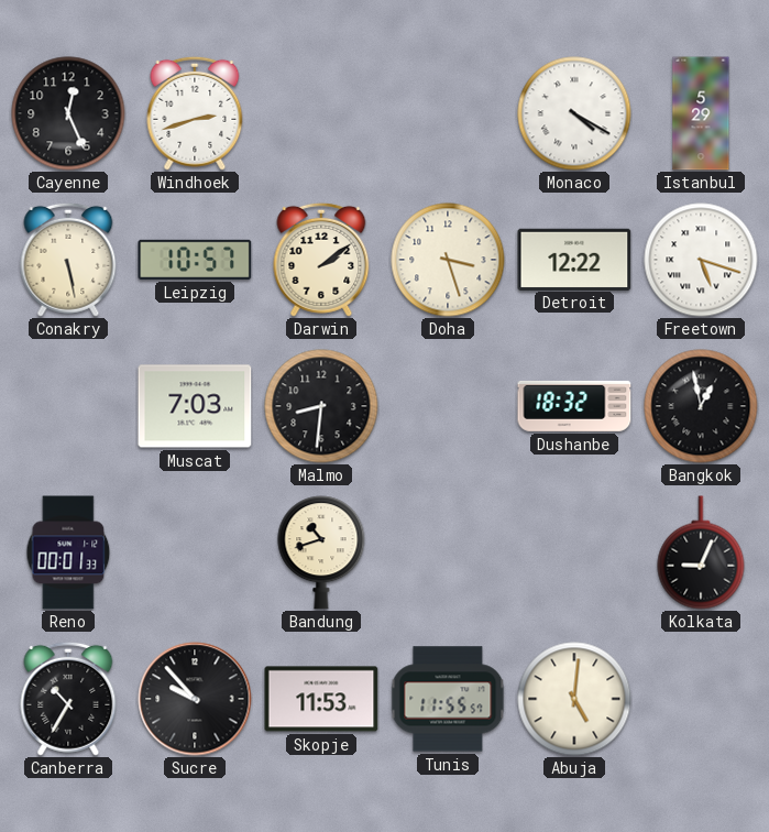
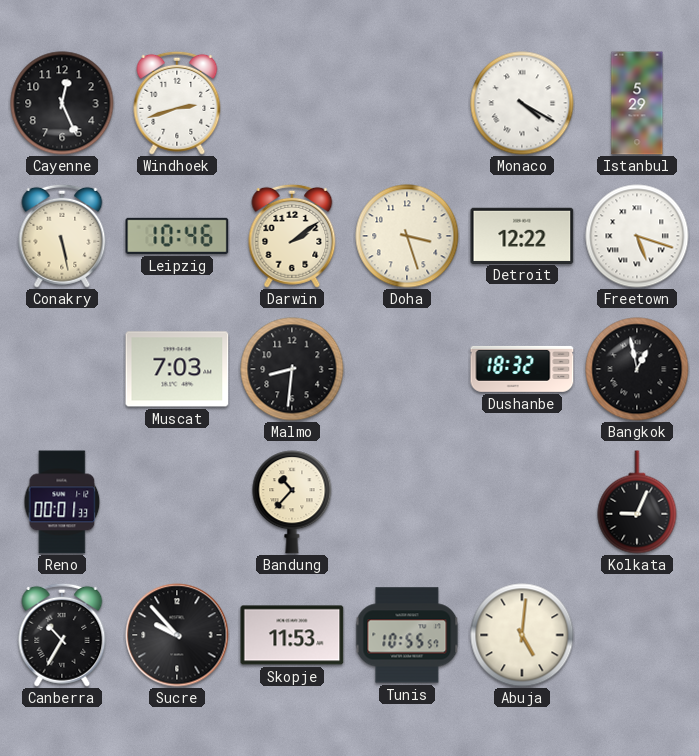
Leipzig: 10:57 -> 10:46
Bandung: 10:42 -> 10:37
Tunis: 11:55 -> 10:55
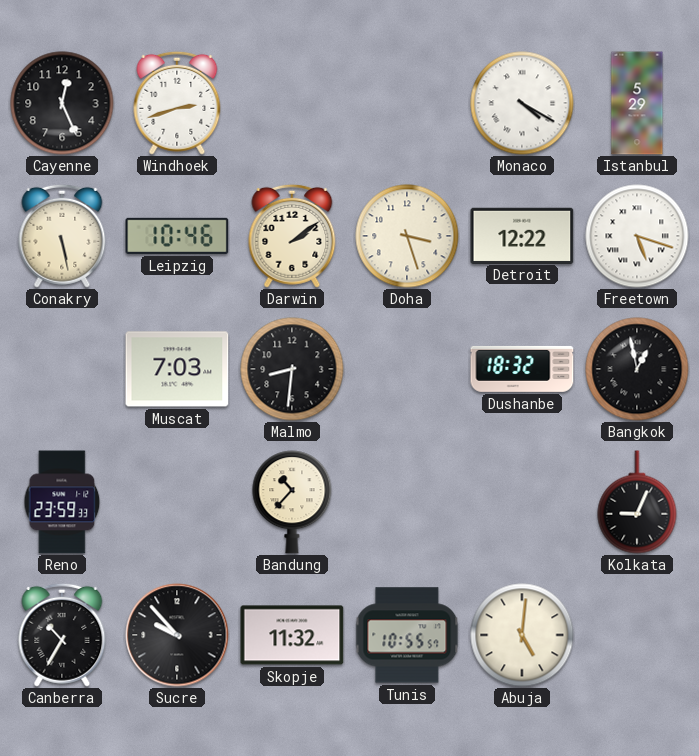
Reno: 00:01 -> 23:59
Skopje: 11:53 -> 11:32
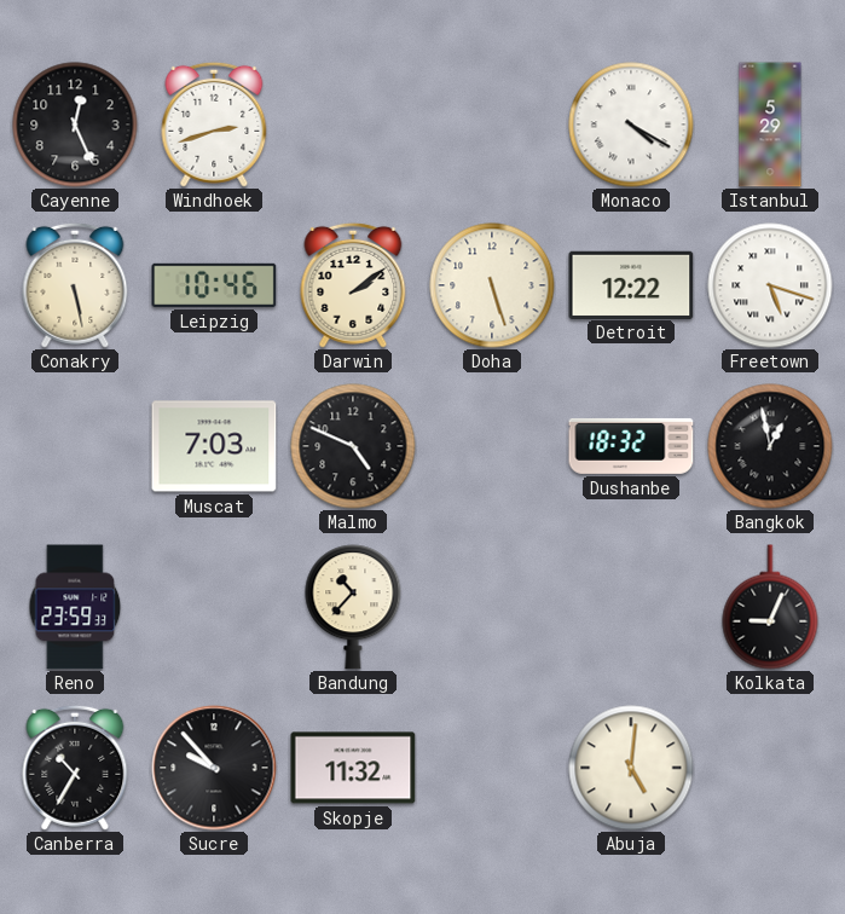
Doha: 3:27 -> 5:27
Malmo: 8:31 -> 4:49
Tunis: 10:55 -> none
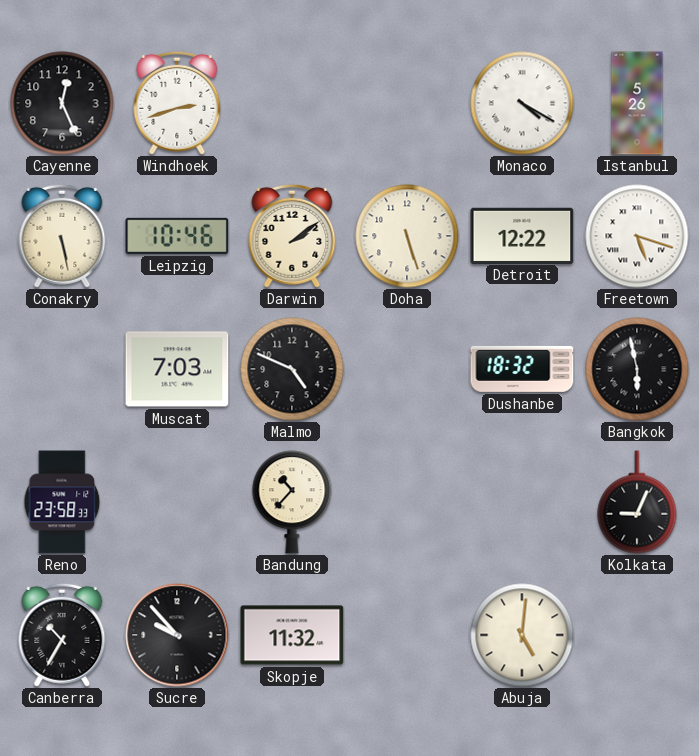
Istanbul: 5:29 -> 5:26
Bangkok: 12:58 -> 5:58
Reno: 23:59 -> 23:58
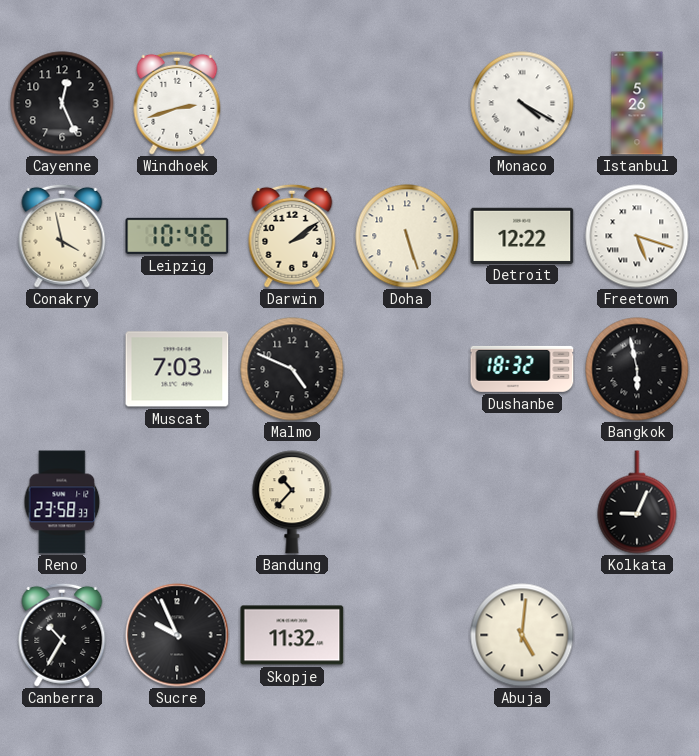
Conakry: 5:28 -> 3:58
Sucre: 9:53 -> 9:56
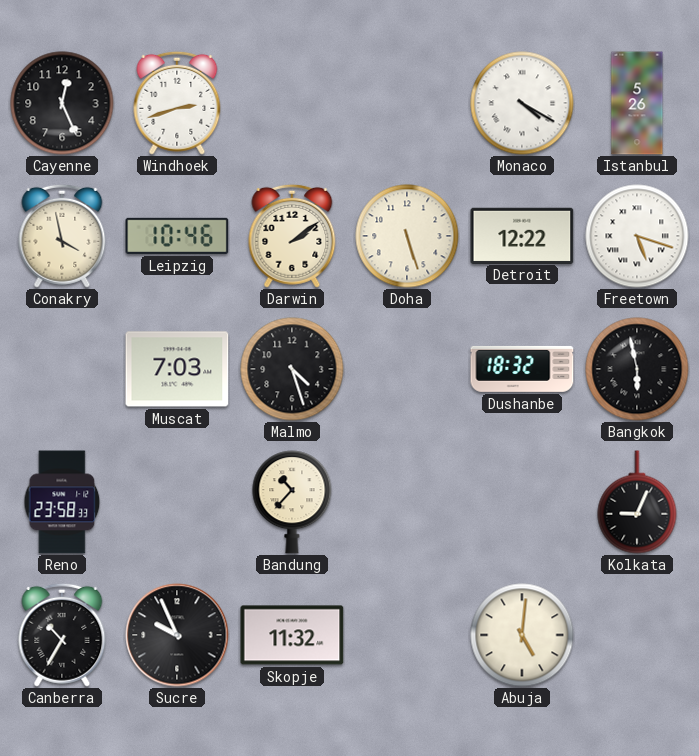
Malmo: 4:49 -> 4:27
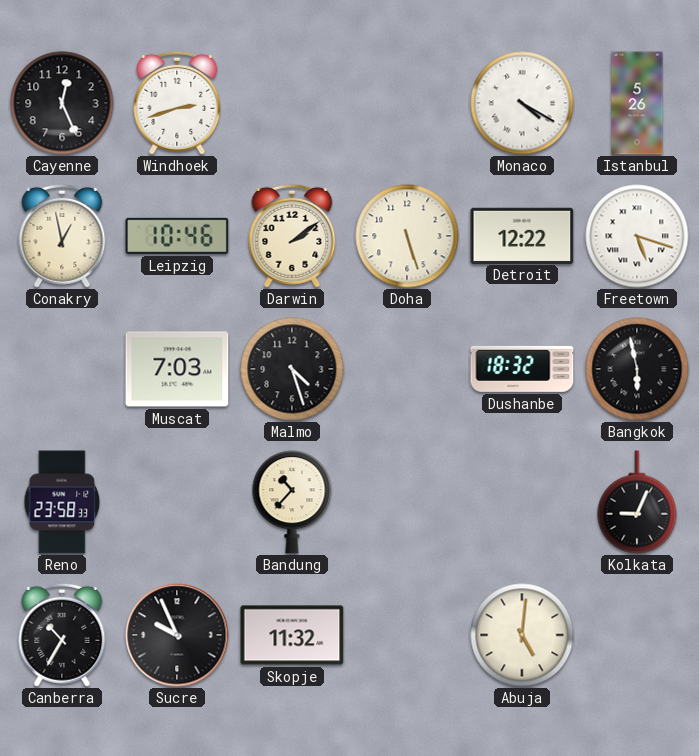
Conakry: 3:58 -> 12:58
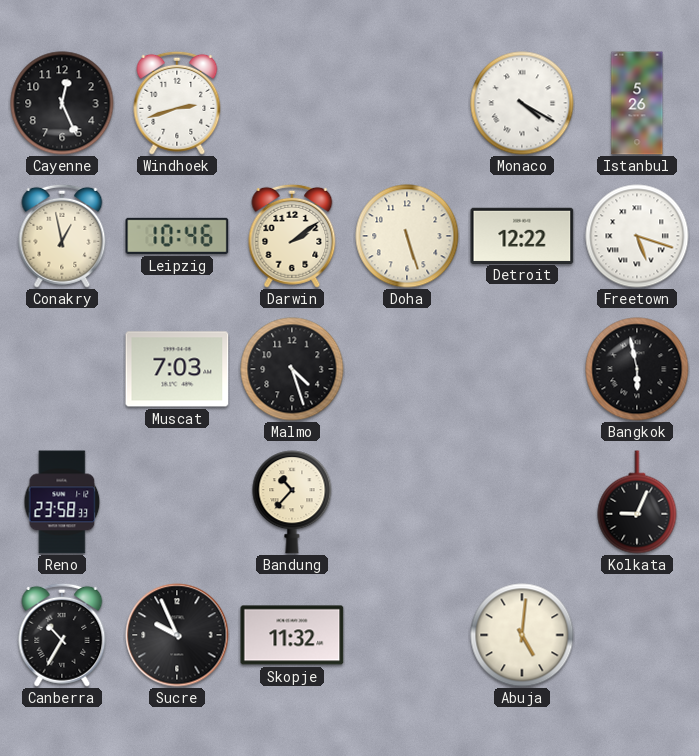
Dushanbe: 18:32 -> none
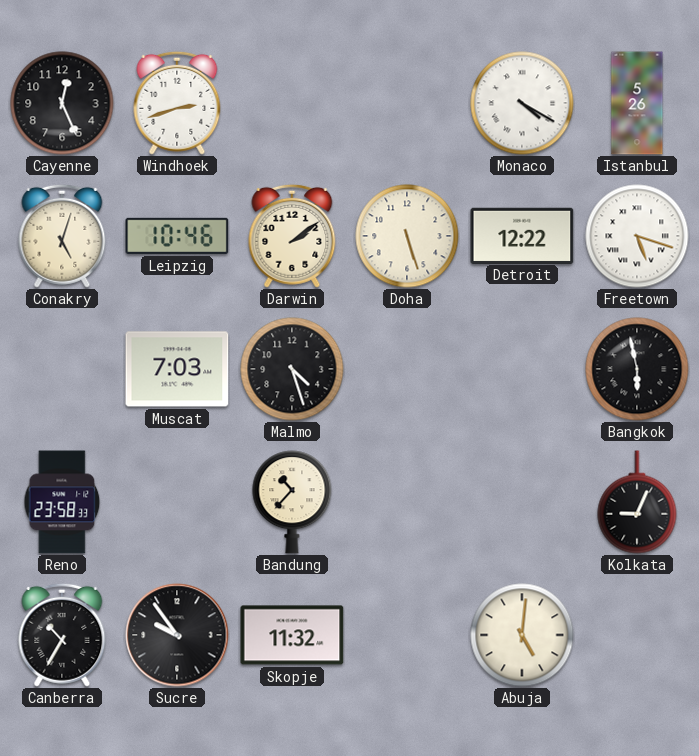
Conakry: 12:58 -> 5:03
Sucre: 9:56 -> 9:54
